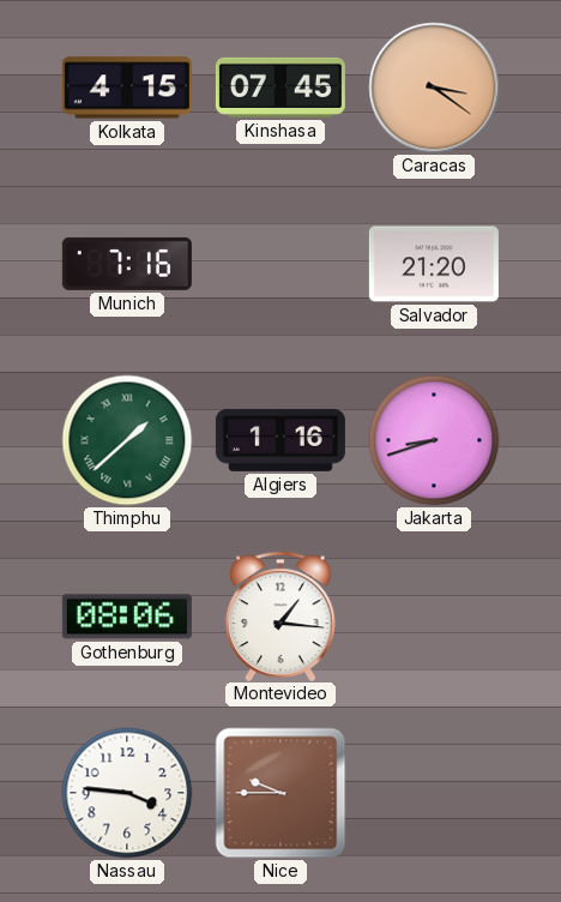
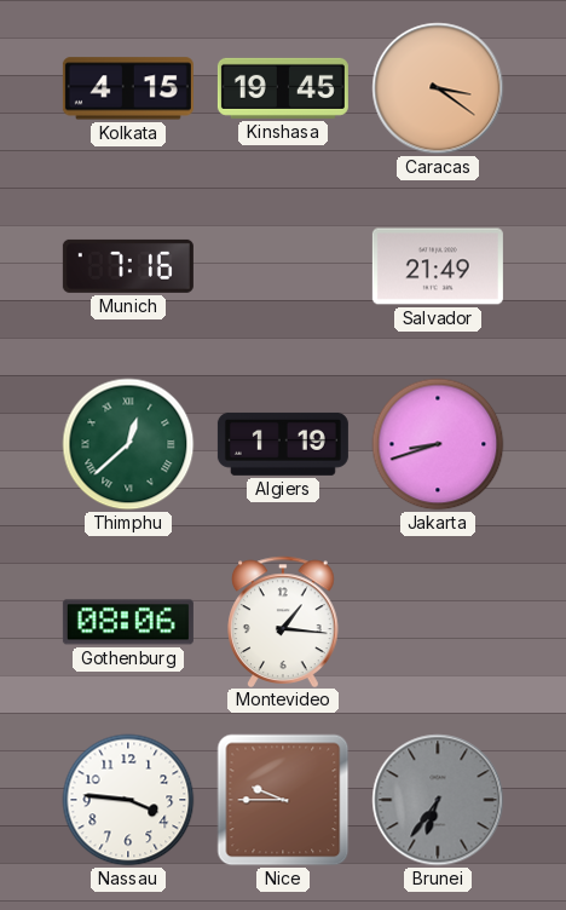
Kinshasa: 07:45 -> 19:45
Salvador: 21:20 -> 21:49
Thimphu: 1:38 -> 12:38
Algiers: 1:16 -> 1:19
Brunei: none -> 6:36
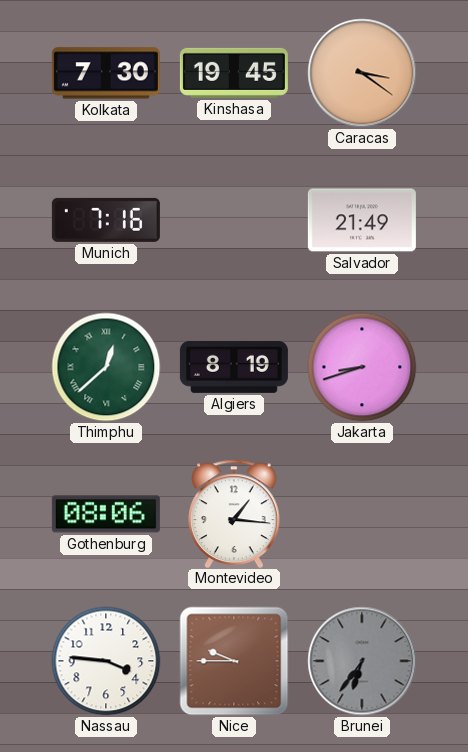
Kolkata: 4:15 -> 7:30
Algiers: 1:19 -> 8:19
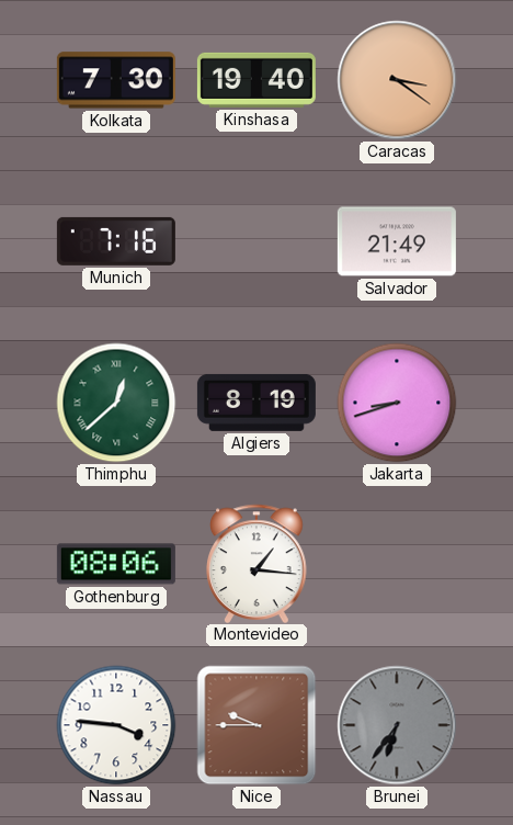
Kinshasa: 19:45 -> 19:40
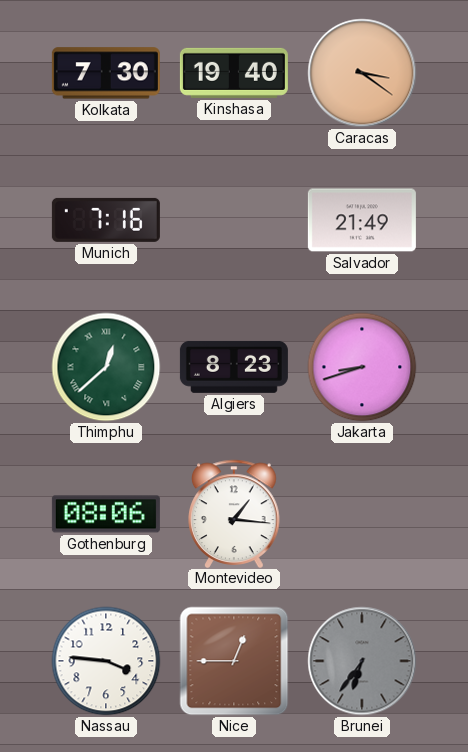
Algiers: 8:19 -> 8:23
Nice: 9:45 -> 12:45
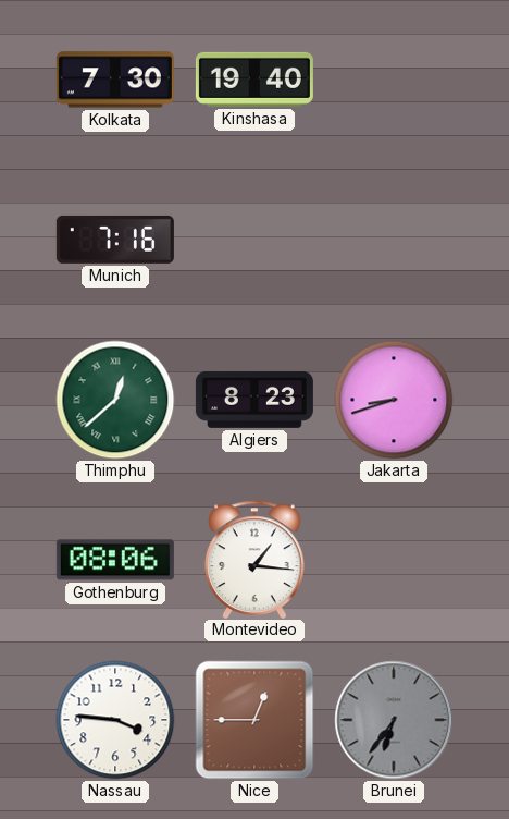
Caracas: 3:21 -> none
Salvador: 21:49 -> none
